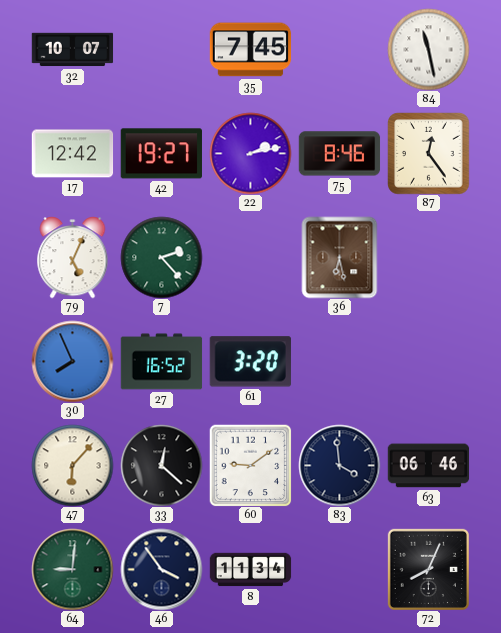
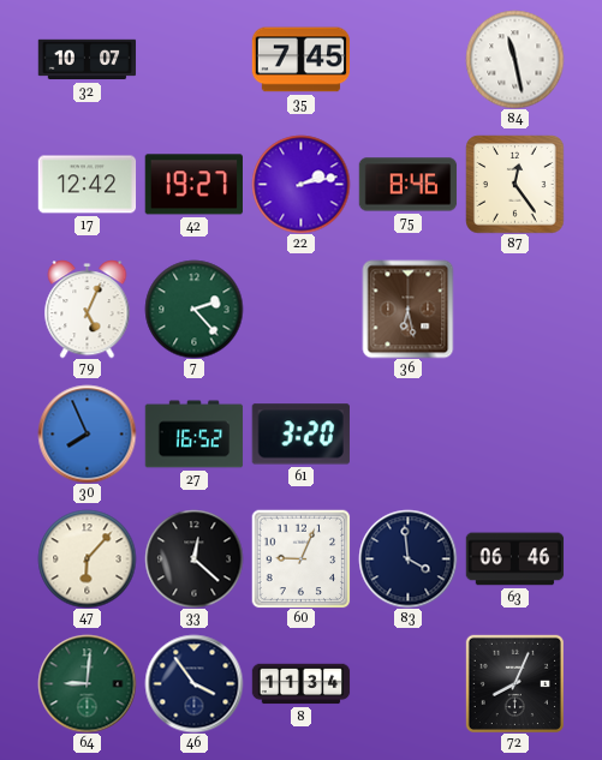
60: 9:09 -> 9:04
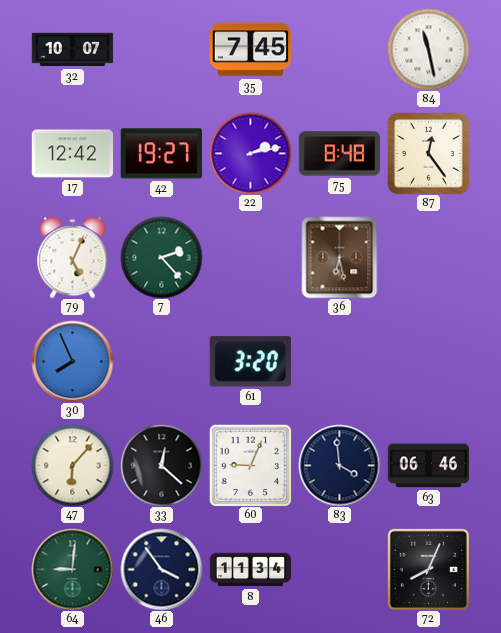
75: 8:46 -> 8:48
27: 16:52 -> none
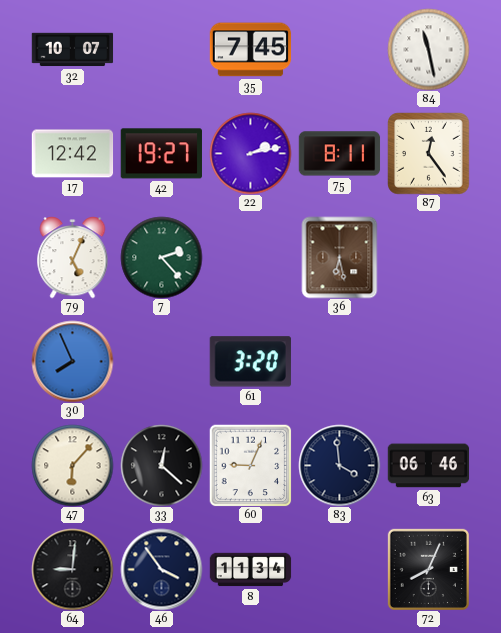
75: 8:48 -> 8:11
64 dial: green -> black
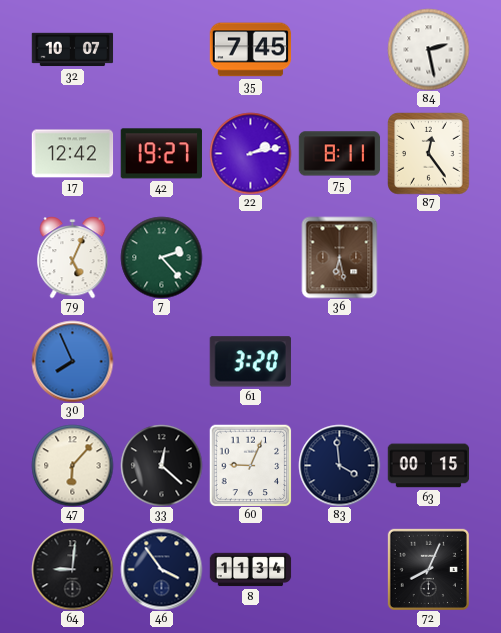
84: 11:28 -> 2:28
63: 06:46 -> 00:15
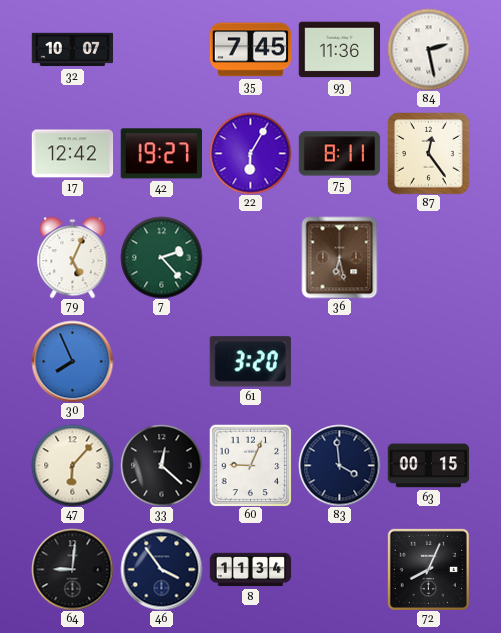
93: none -> 11:36
22: 2:13 -> 6:05
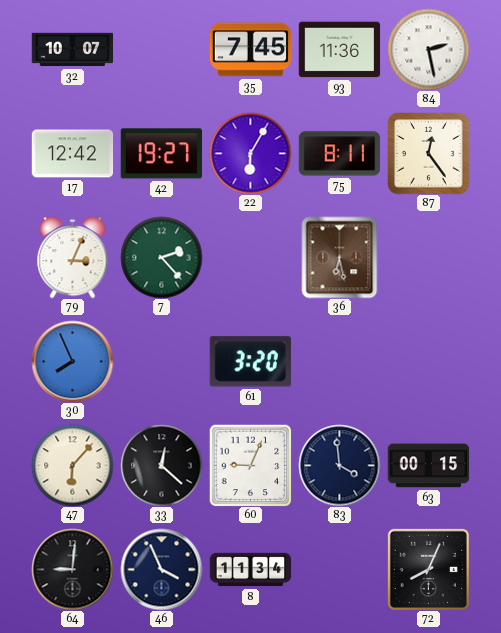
79: 5:04 -> 3:04
46: 3:54 -> 3:56
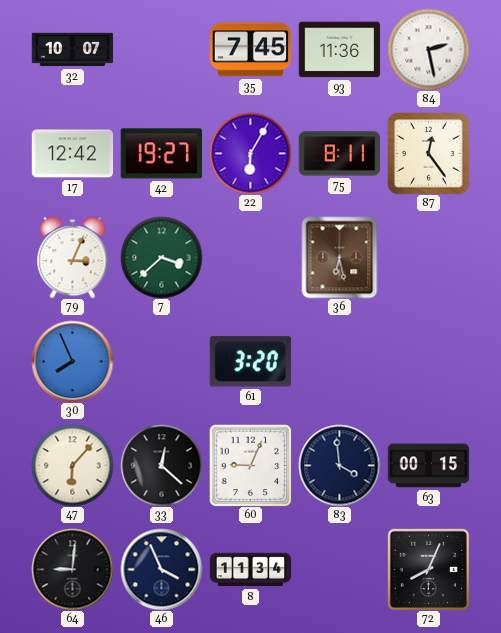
7: 2:23 -> 3:38
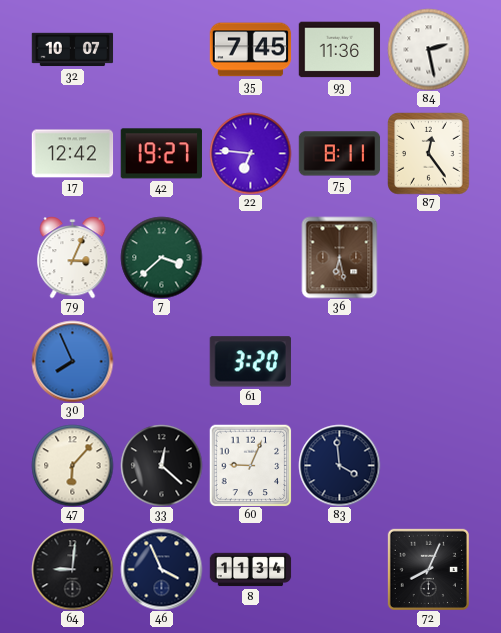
22: 6:05 -> 6:46
63: 00:15 -> none
